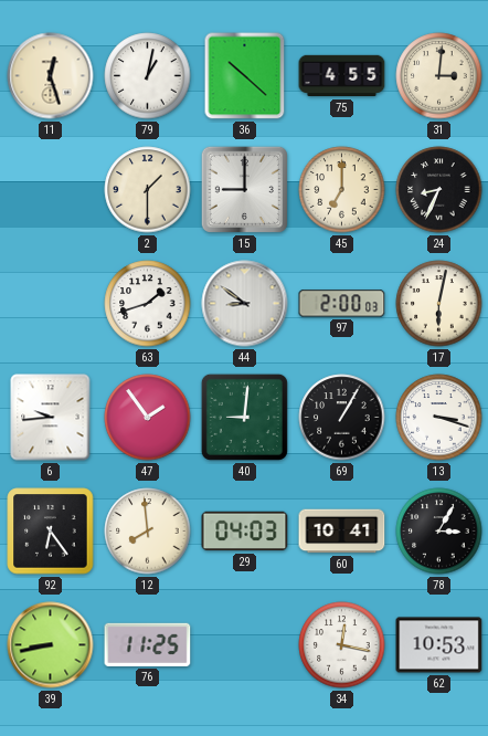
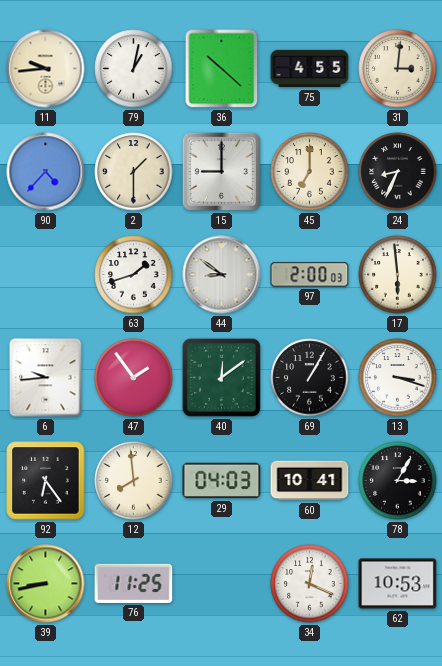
11: 12:27 -> 9:44
90: none -> 4:37
17: 6:02 -> 5:59
40: 9:01 -> 12:09
34: 12:17 -> 12:19
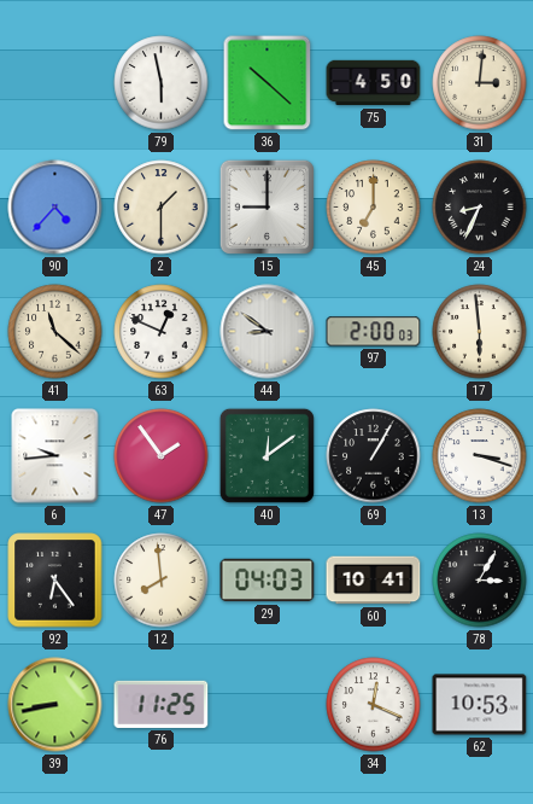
11: 9:44 -> none
79: 1:02 -> 5:58
75: 4:55 -> 4:50
41: none -> 11:22
63: 1:42 -> 12:49
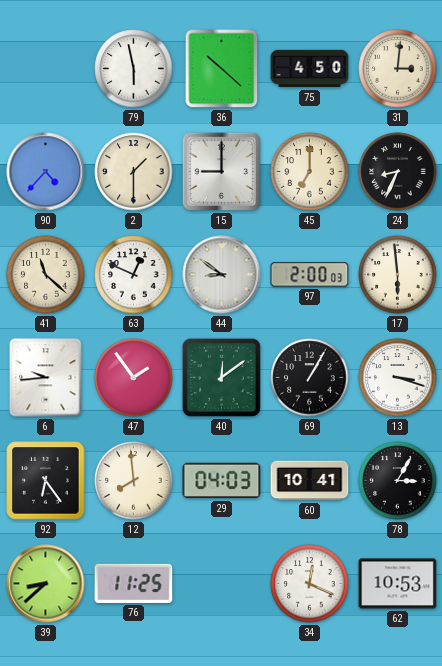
39: 8:43 -> 8:38
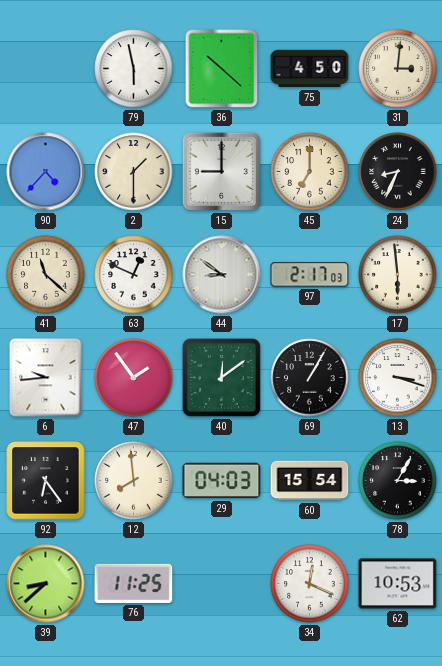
97: 2:00 -> 2:17
60: 10:41 -> 15:54
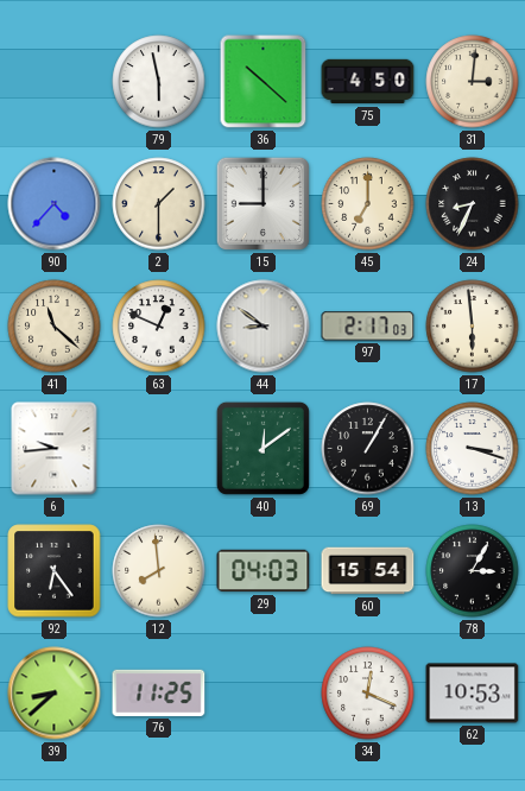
47: 1:54 -> none
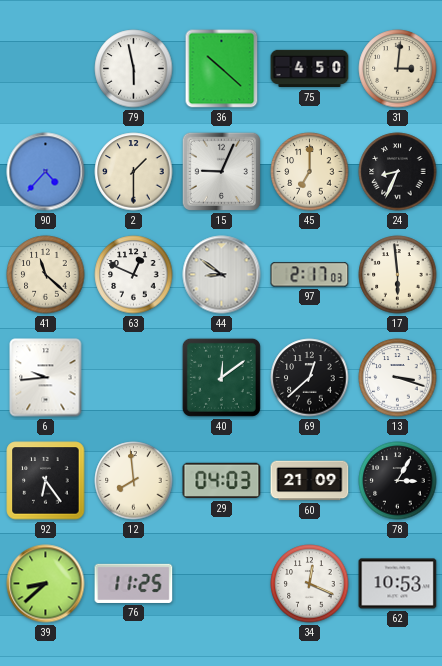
15: 9:00 -> 9:04
69: 1:05 -> 12:38
60: 15:54 -> 21:09
